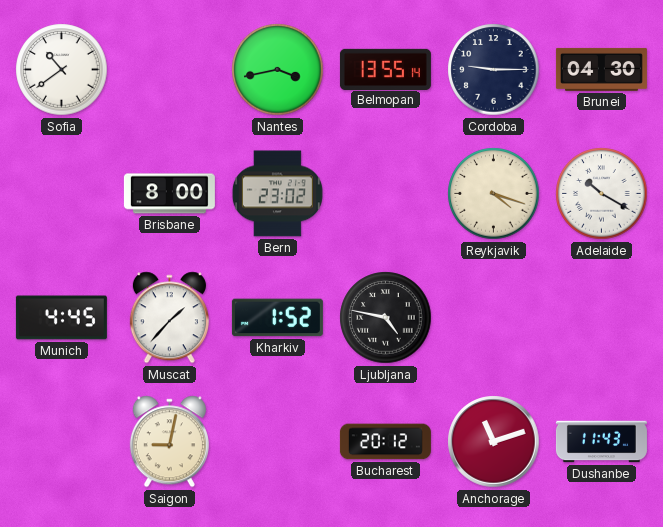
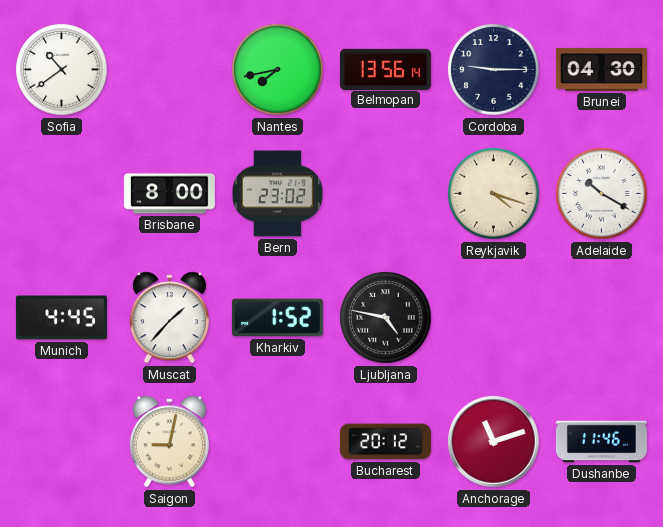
Nantes: 3:43 -> 7:43
Belmopan: 13:55 -> 13:56
Dushanbe: 11:43 -> 11:46
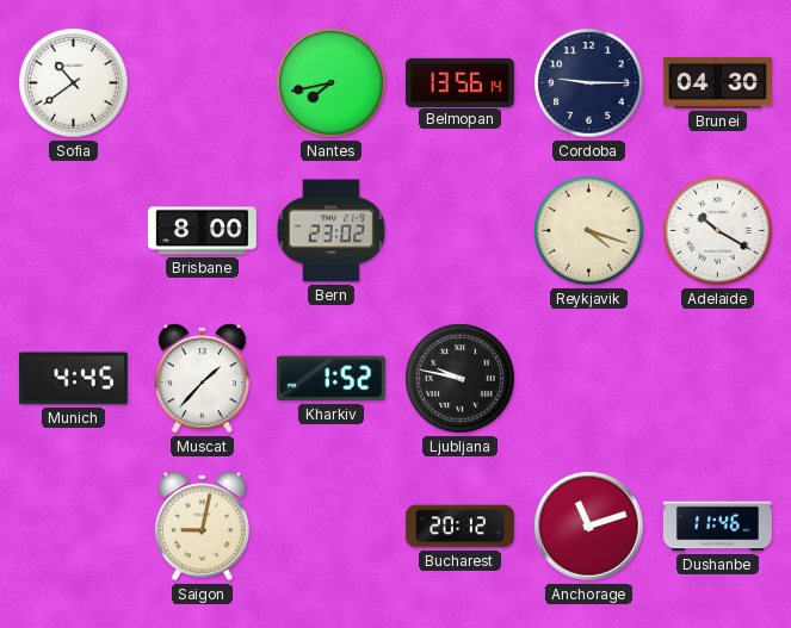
Ljubljana: 4:47 -> 9:47
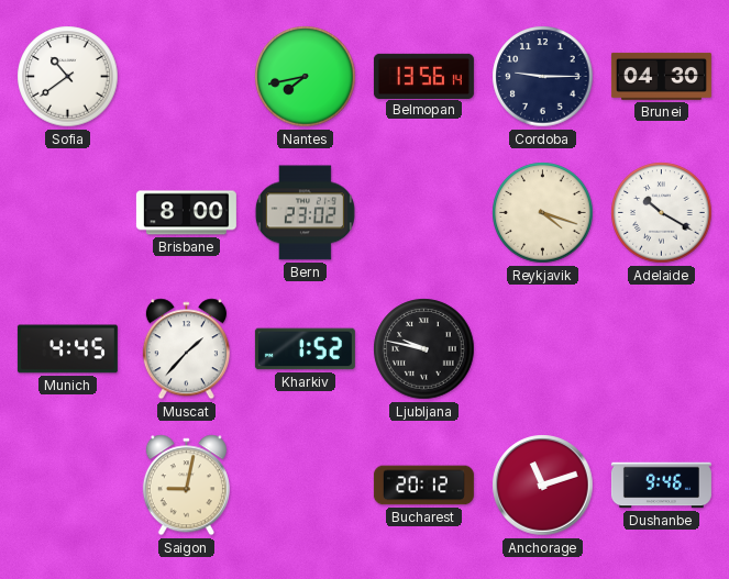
Dushanbe: 11:46 -> 9:46
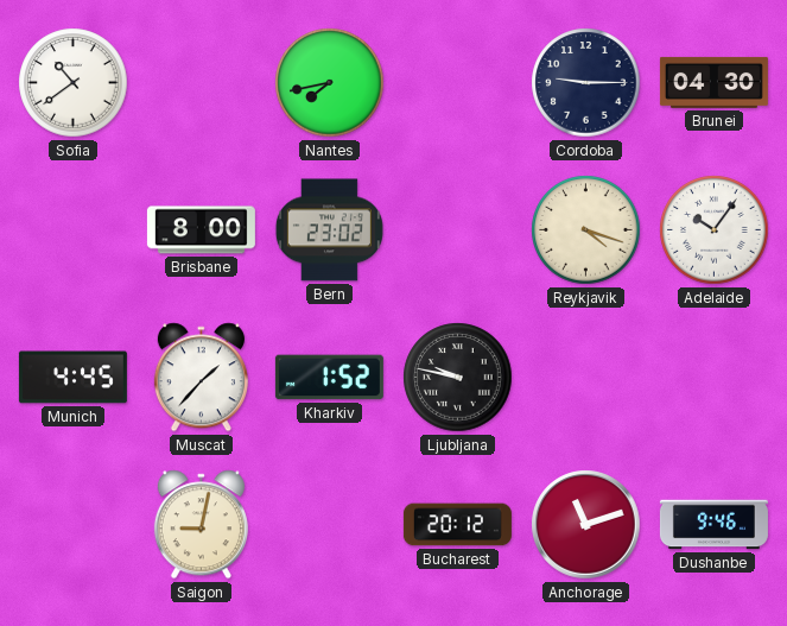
Belmopan: 13:56 -> none
Adelaide: 10:20 -> 10:06
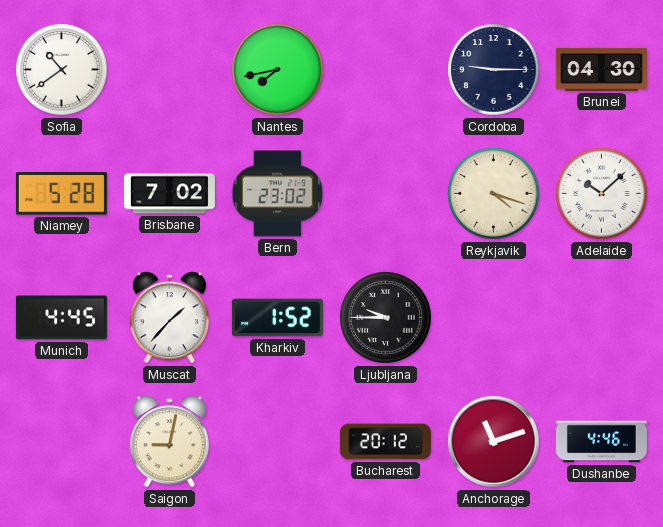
Niamey: none -> 5:28
Brisbane: 8:00 -> 7:02
Adelaide: 10:06 -> 10:08
Ljubljana: 9:47 -> 9:45
Dushanbe: 9:46 -> 4:46
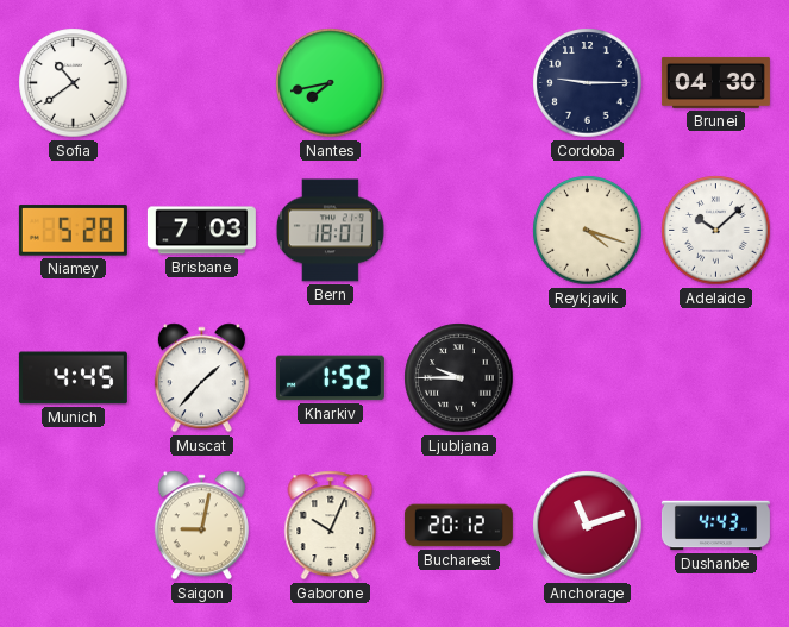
Brisbane: 7:02 -> 7:03
Bern: 23:02 -> 18:01
Gaborone: none -> 10:04
Dushanbe: 4:46 -> 4:43
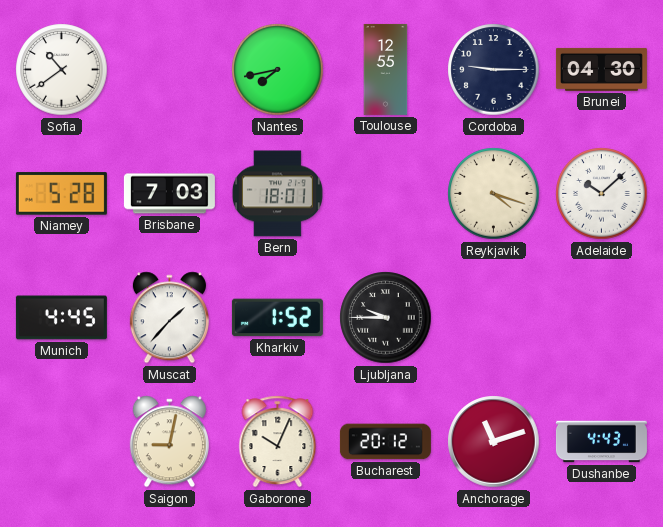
Toulouse: none -> 12:55
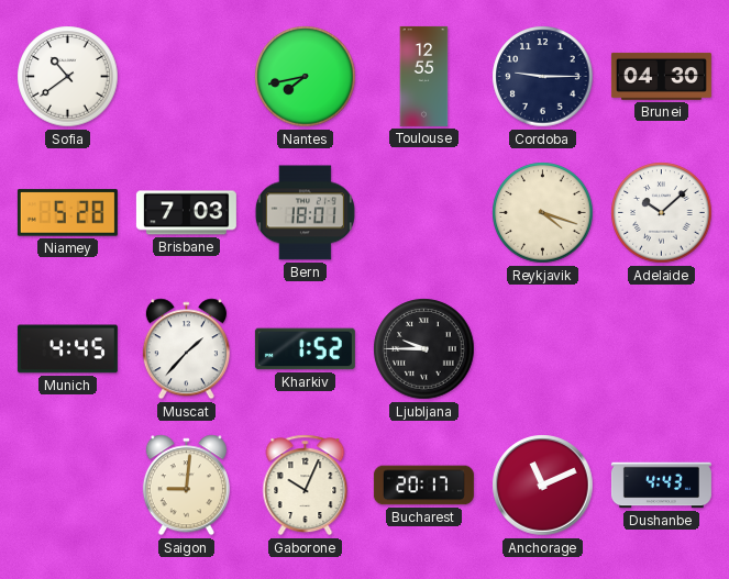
Saigon: 9:02 -> 9:01
Bucharest: 20:12 -> 20:17
Anchorage: 11:12 -> 11:11
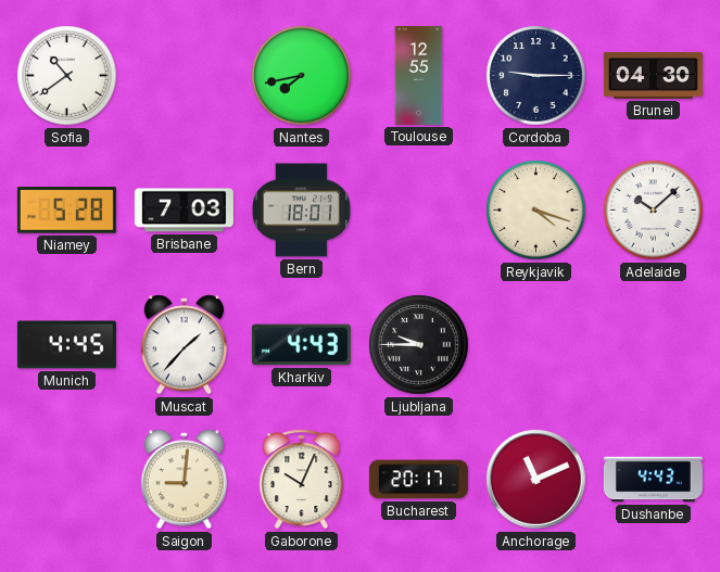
Kharkiv: 1:52 -> 4:43
